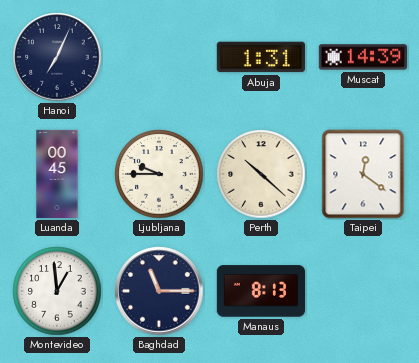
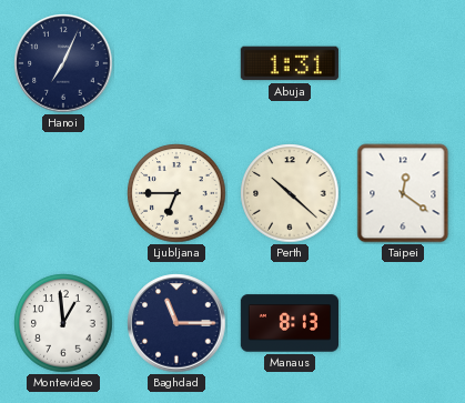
Muscat: 14:39 -> none
Luanda: 00:45 -> none
Ljubljana: 9:45 -> 6:45
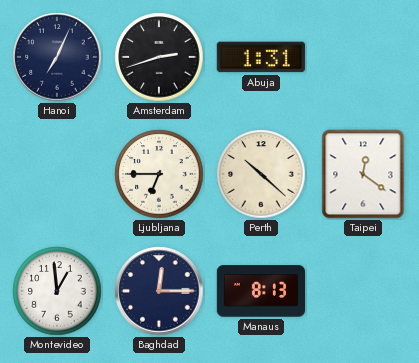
Amsterdam: none -> 2:42
Baghdad: 11:15 -> 12:15
